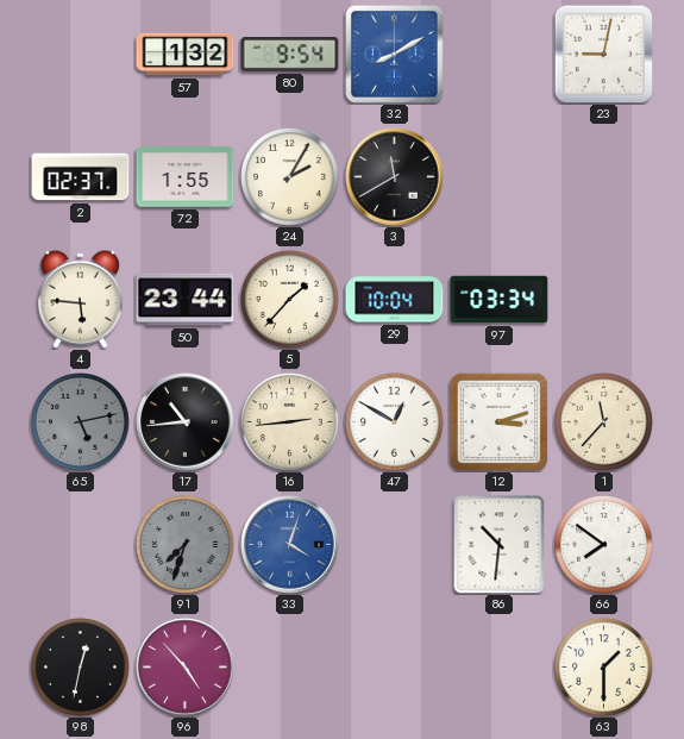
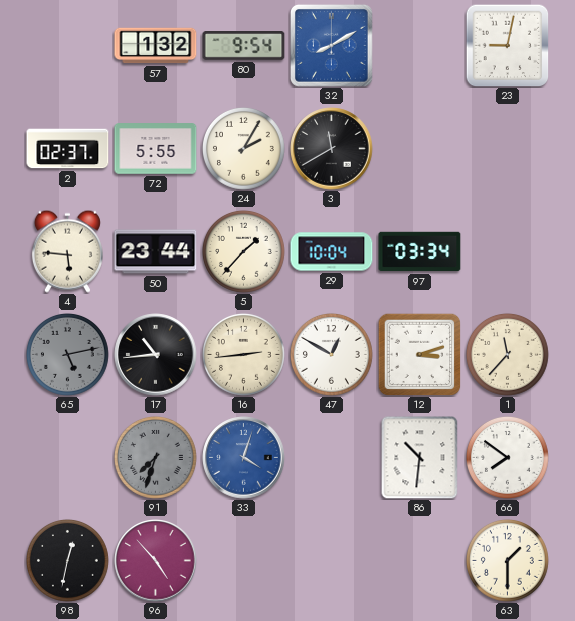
72: 1:55 -> 5:55
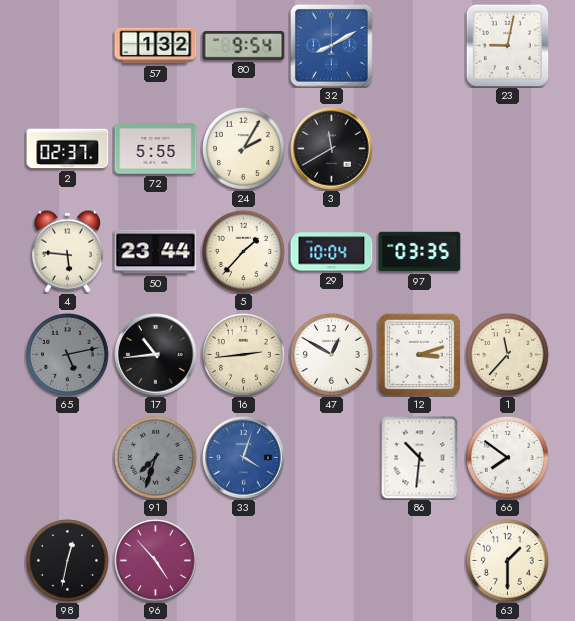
97: 03:34 -> 03:35
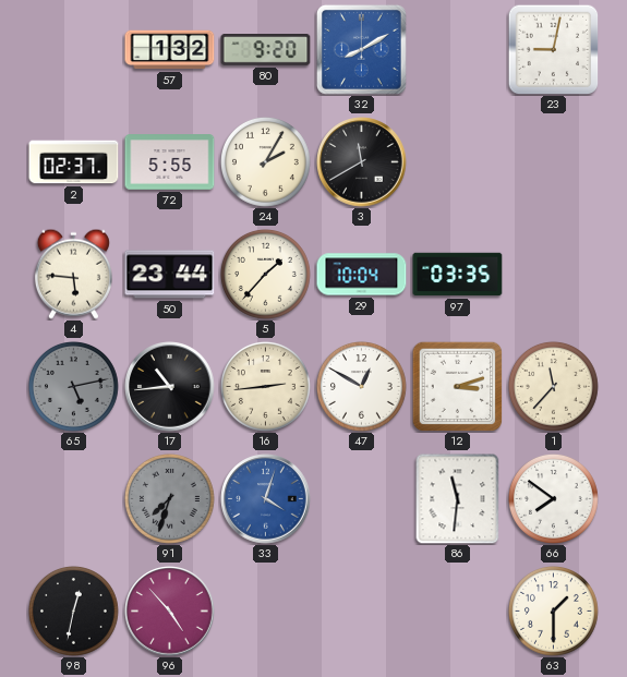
80: 9:54 -> 9:20
86: 10:31 -> 11:31
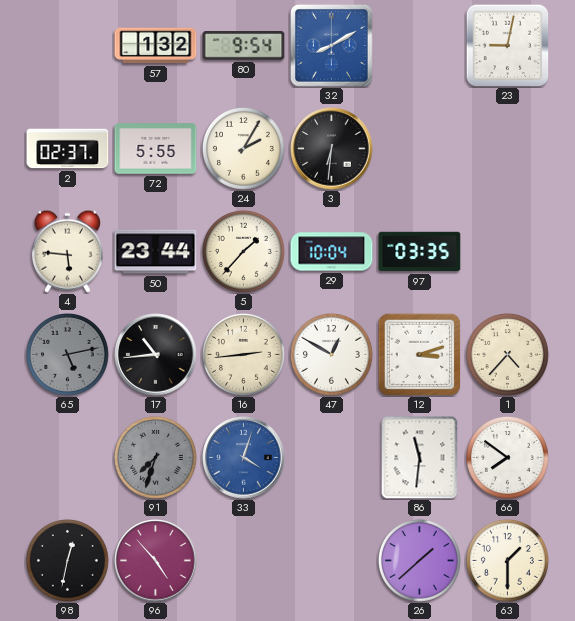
80: 9:20 -> 9:54
3: 11:40 -> 6:31
1: 11:37 -> 4:37
26: none -> 1:38
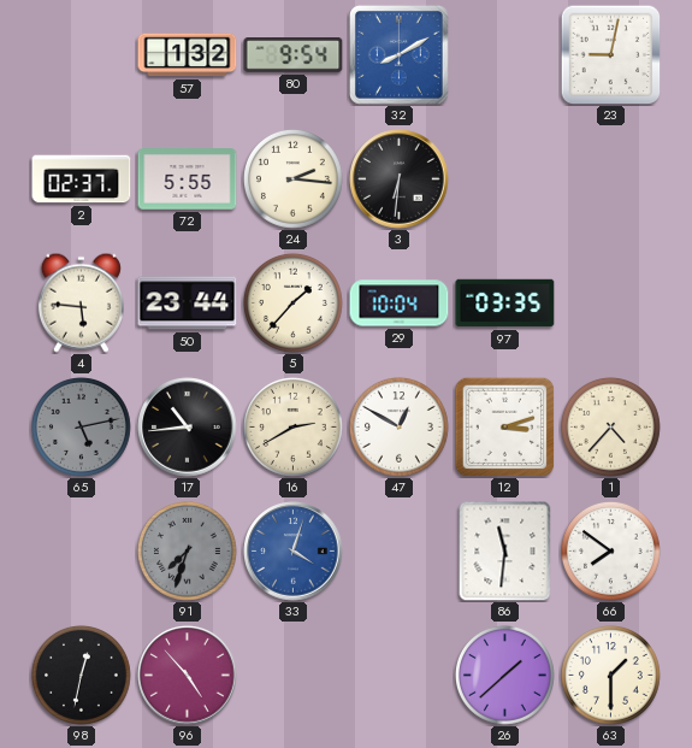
24: 2:05 -> 2:16
16: 2:44 -> 2:40
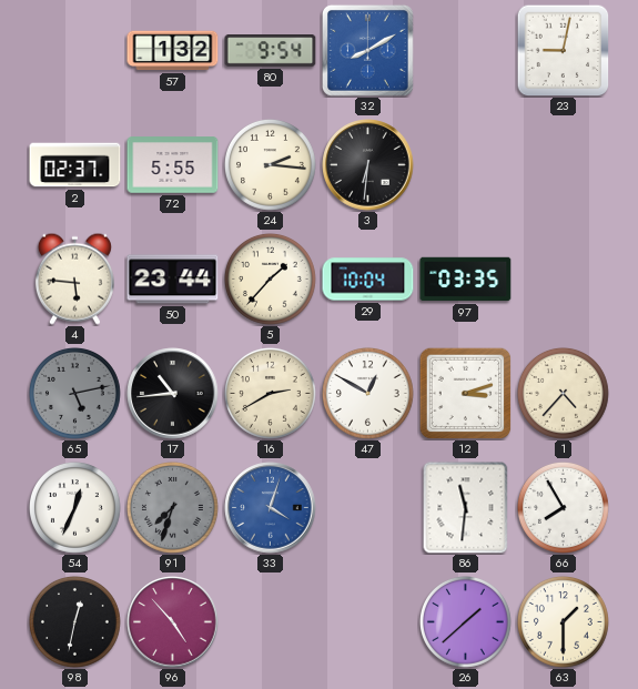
54: none -> 12:34
66: 7:51 -> 7:55
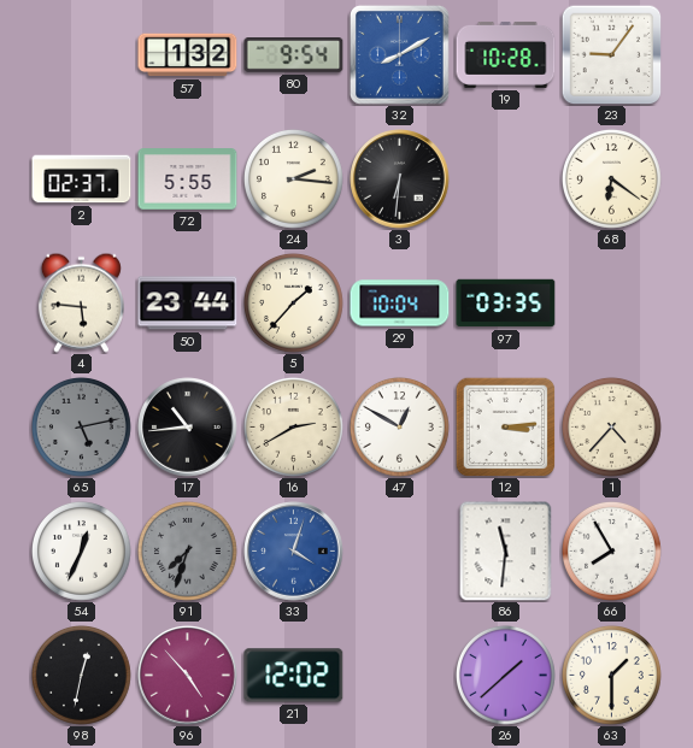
19: none -> 10:28
23: 9:02 -> 9:06
68: none -> 6:21
12: 3:12 -> 3:14
21: none -> 12:02
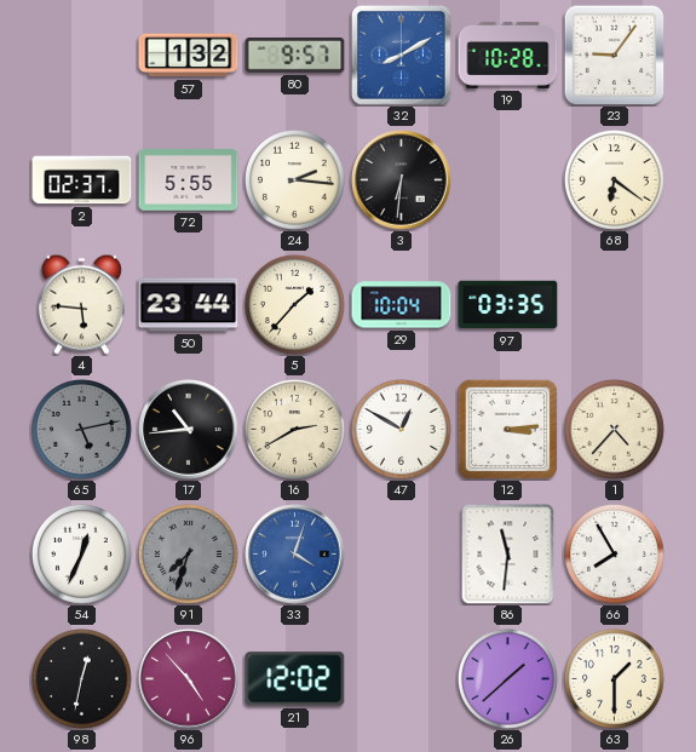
80: 9:54 -> 9:57
